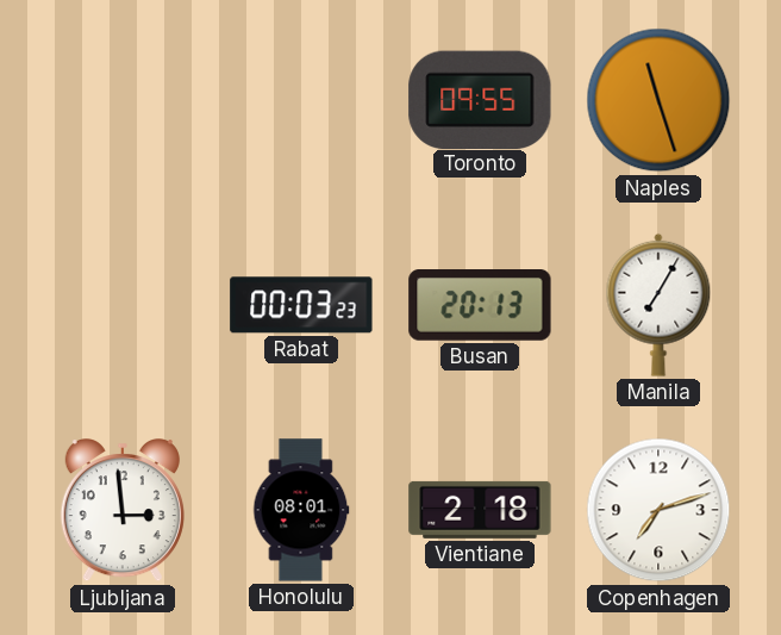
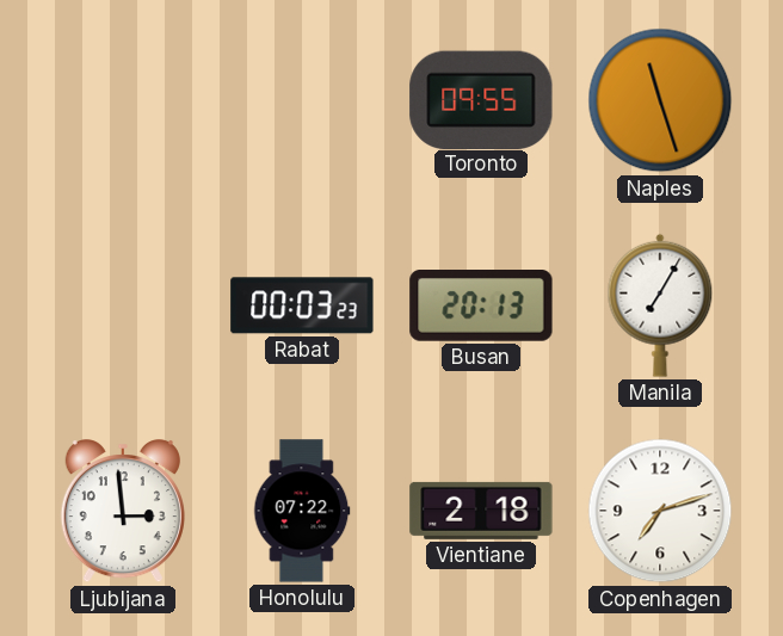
Honolulu: 08:01 -> 07:22
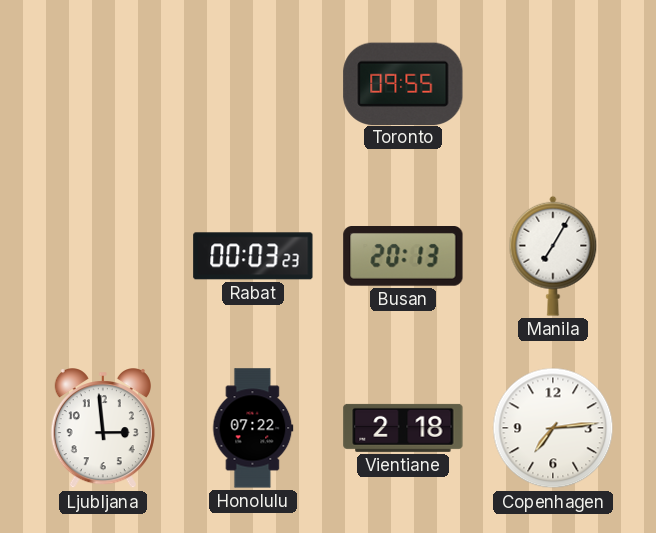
Naples: 11:27 -> none
Copenhagen: 7:12 -> 7:14
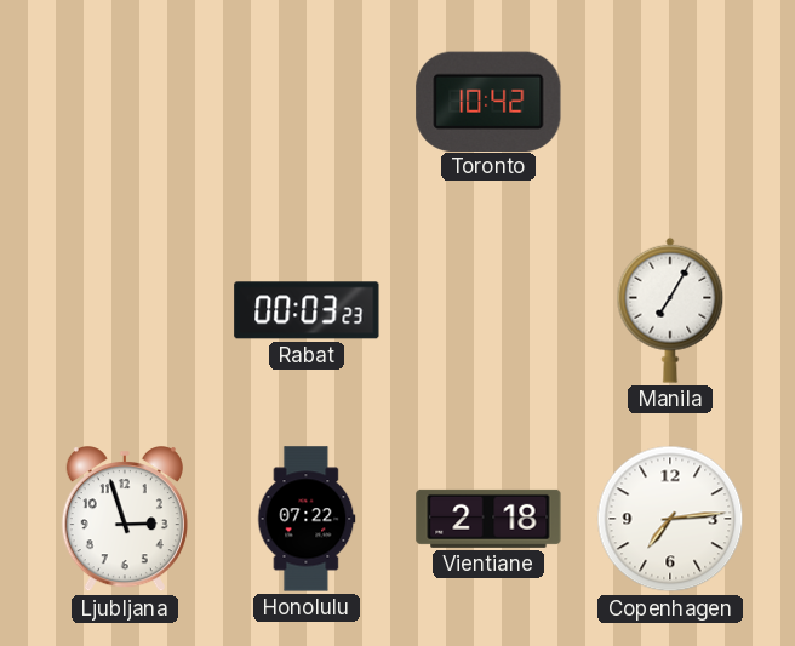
Toronto: 09:55 -> 10:42
Busan: 20:13 -> none
Ljubljana: 2:59 -> 2:57
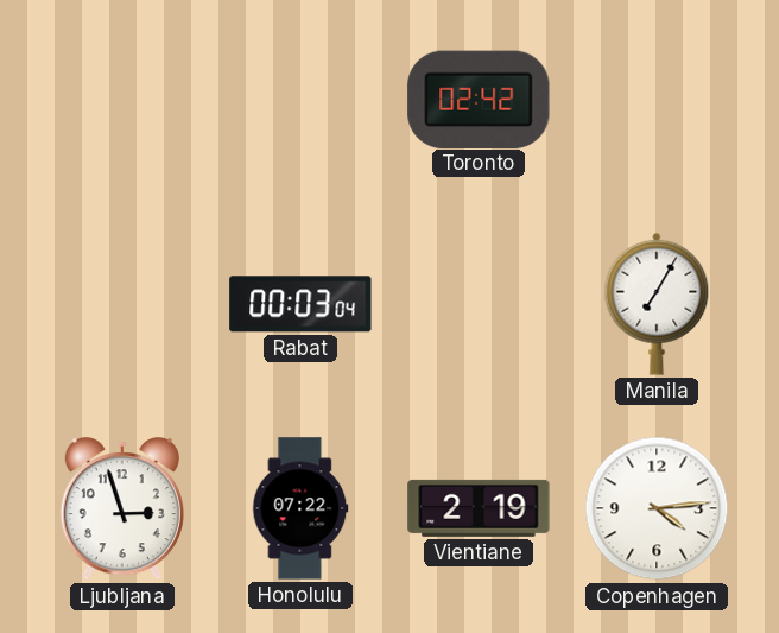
Toronto: 10:42 -> 02:42
Rabat: 00:03:23 -> 00:03:04
Vientiane: 2:18 -> 2:19
Copenhagen: 7:14 -> 4:14
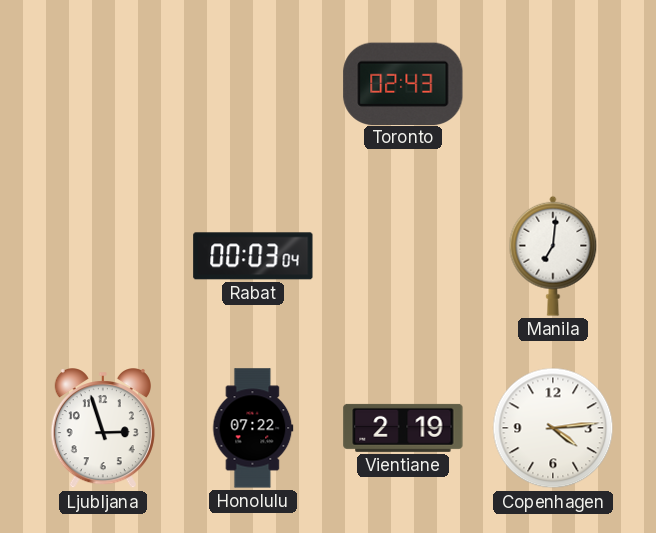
Toronto: 02:42 -> 02:43
Manila: 7:05 -> 7:01
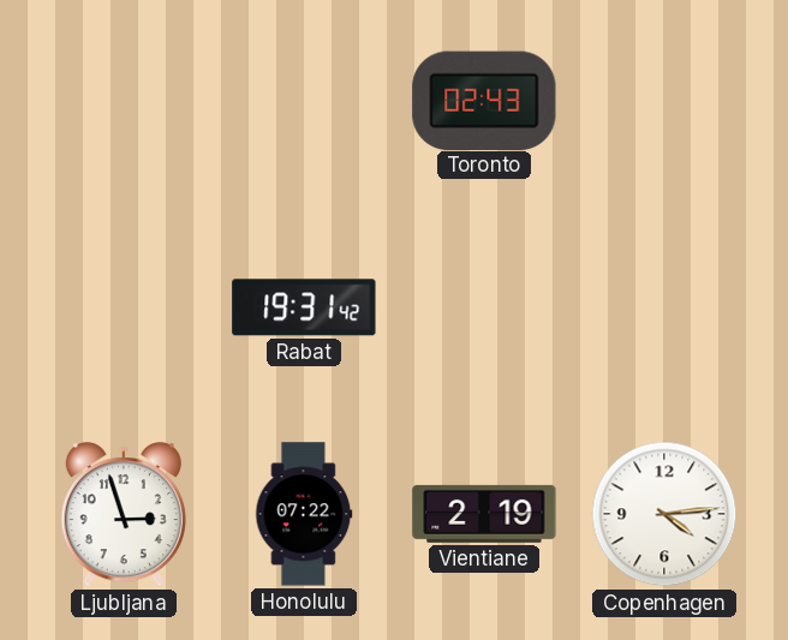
Rabat: 00:03 -> 19:31
Manila: 7:01 -> none
